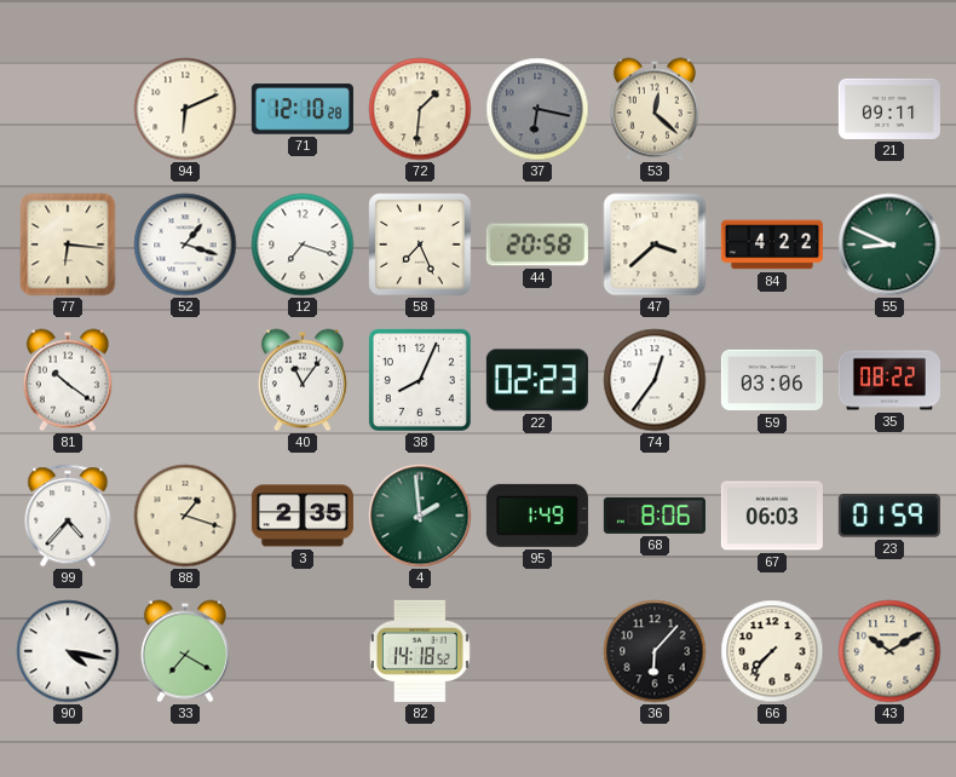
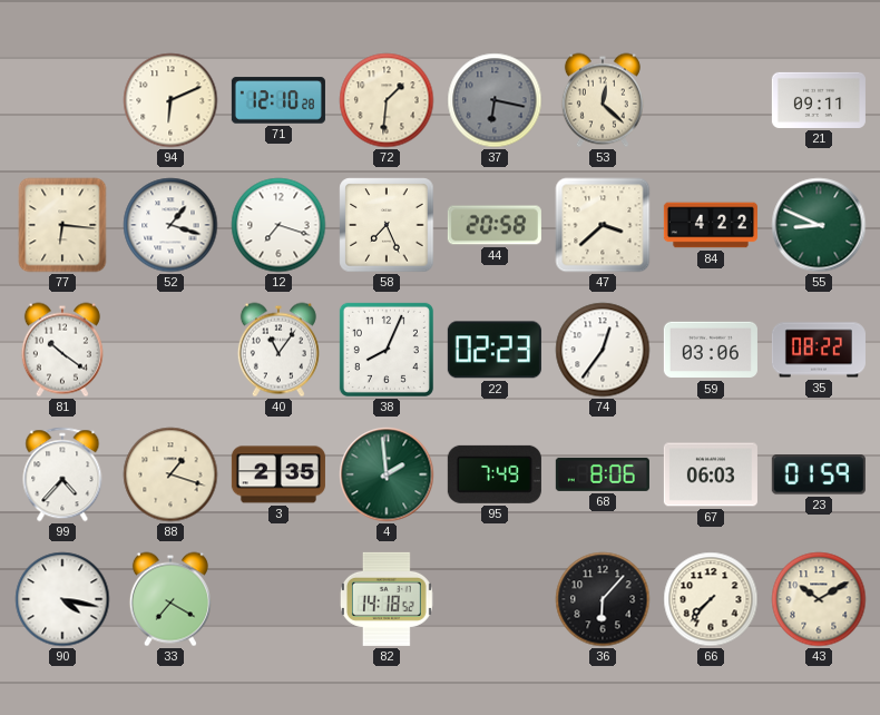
95: 1:49 -> 7:49
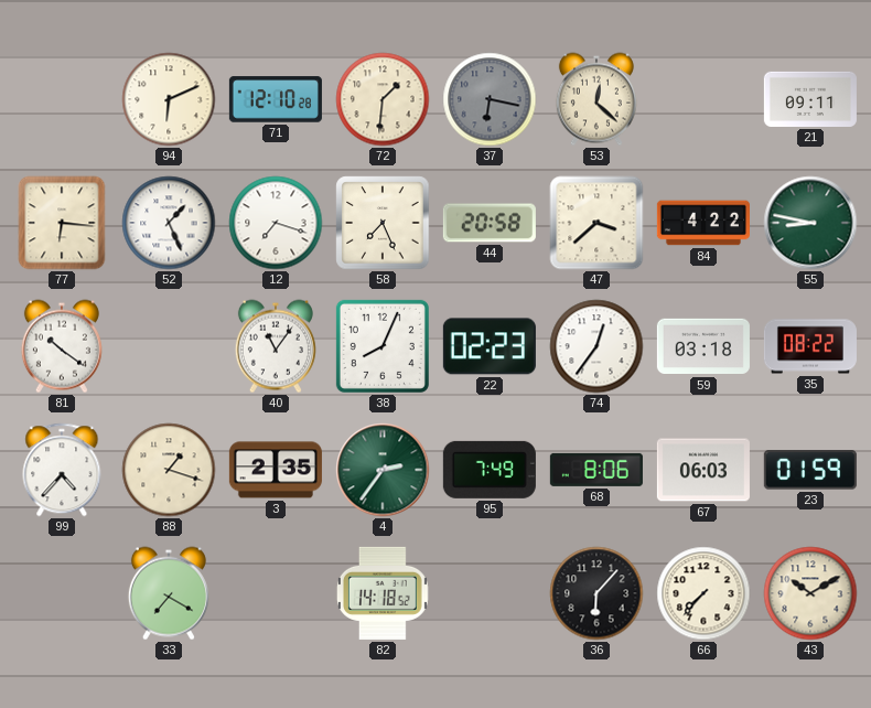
52: 1:18 -> 1:26
55: 8:49 -> 8:47
59: 03:06 -> 03:18
4: 1:59 -> 2:36
90: 4:17 -> none
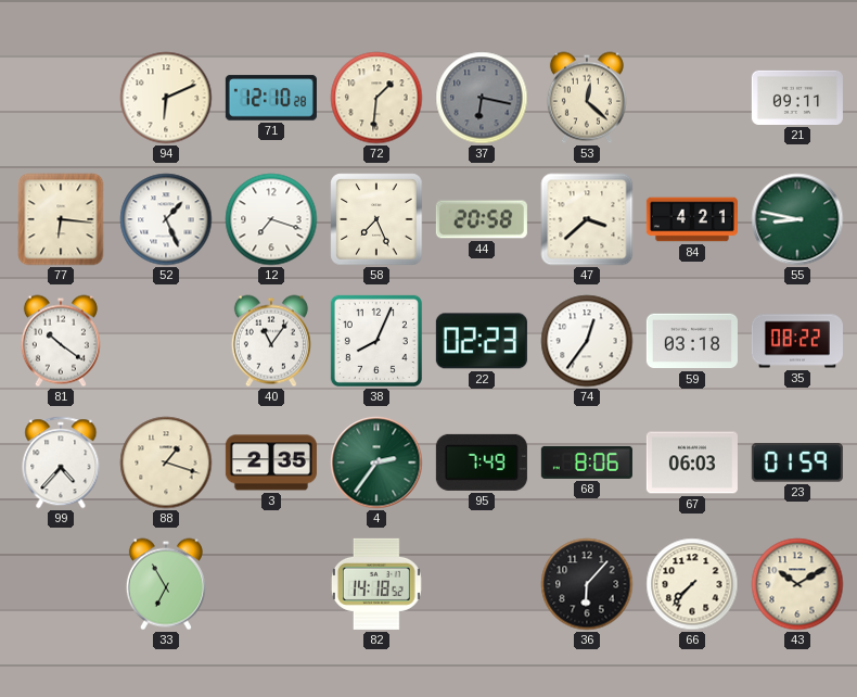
84: 4:22 -> 4:21
33: 7:20 -> 6:55
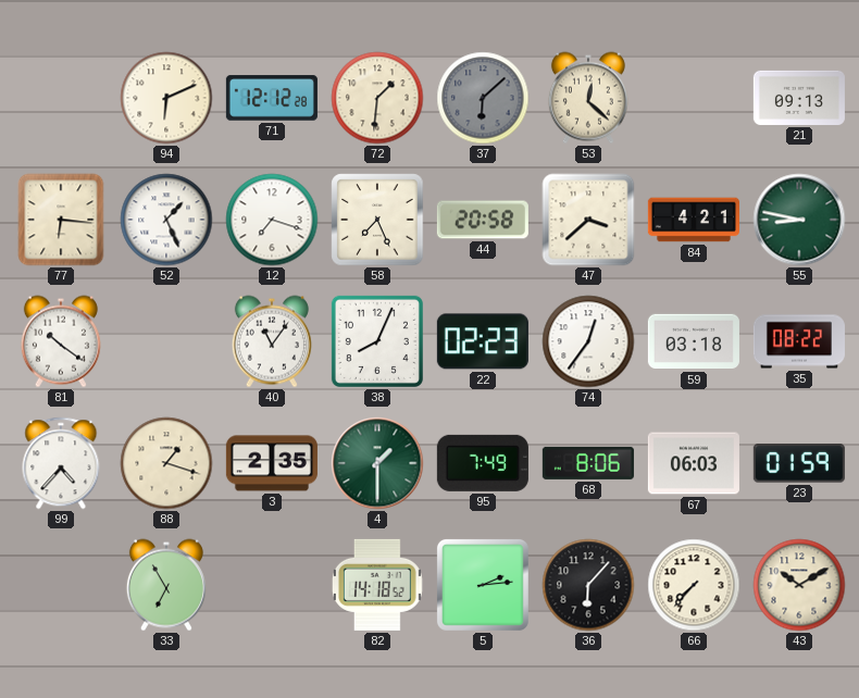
71: 12:10 -> 12:12
37: 6:17 -> 6:08
21: 09:11 -> 09:13
4: 2:36 -> 1:30
5: none -> 2:14
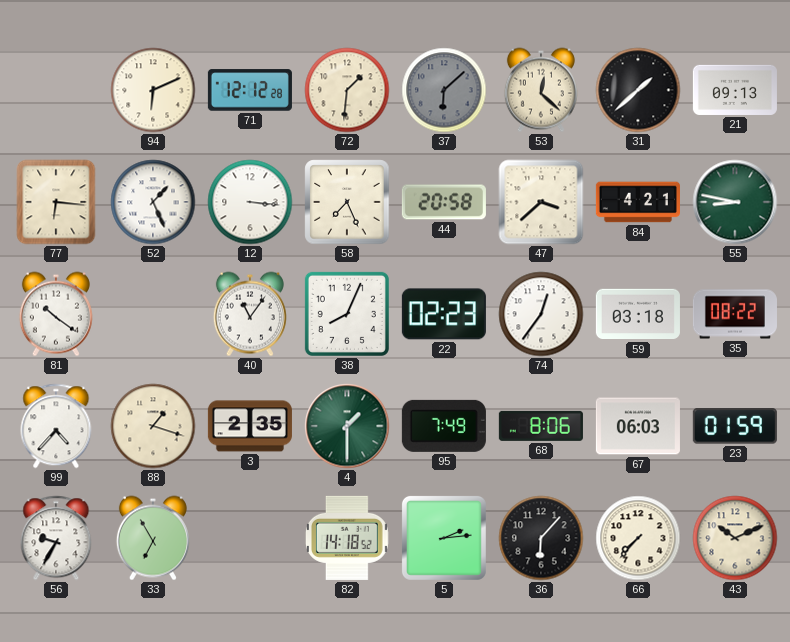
31: none -> 1:38
12: 7:18 -> 3:16
56: none -> 9:35
43: 10:10 -> 10:11
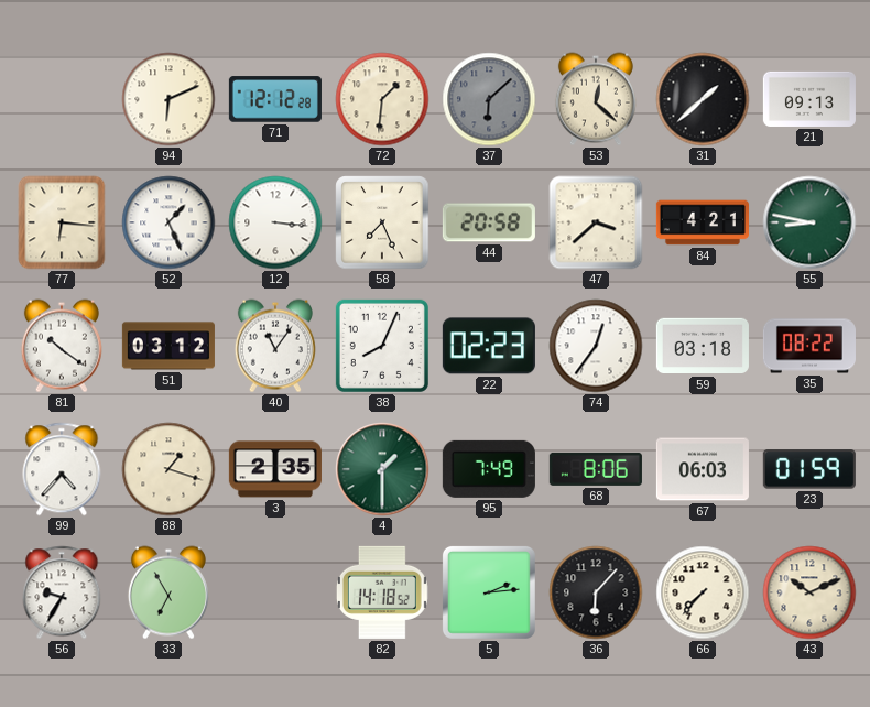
51: none -> 03:12
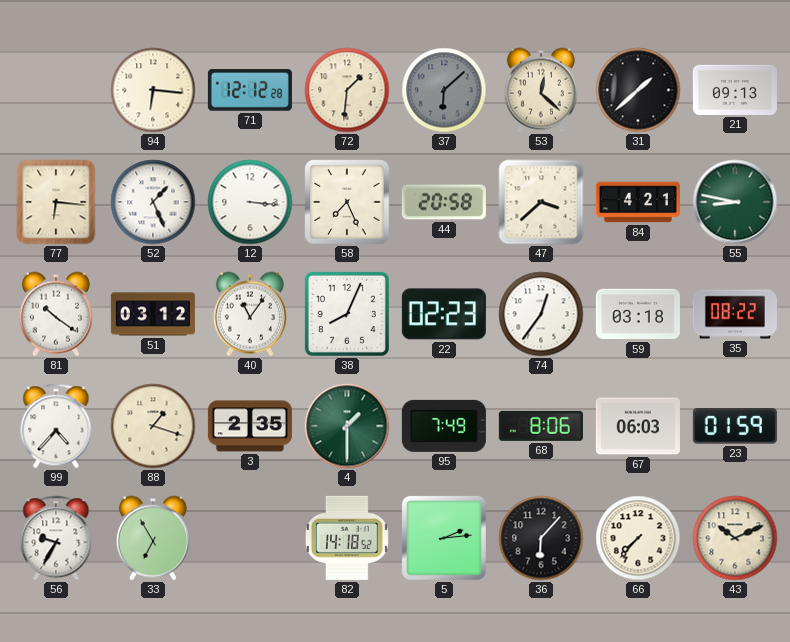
94: 6:11 -> 6:16
